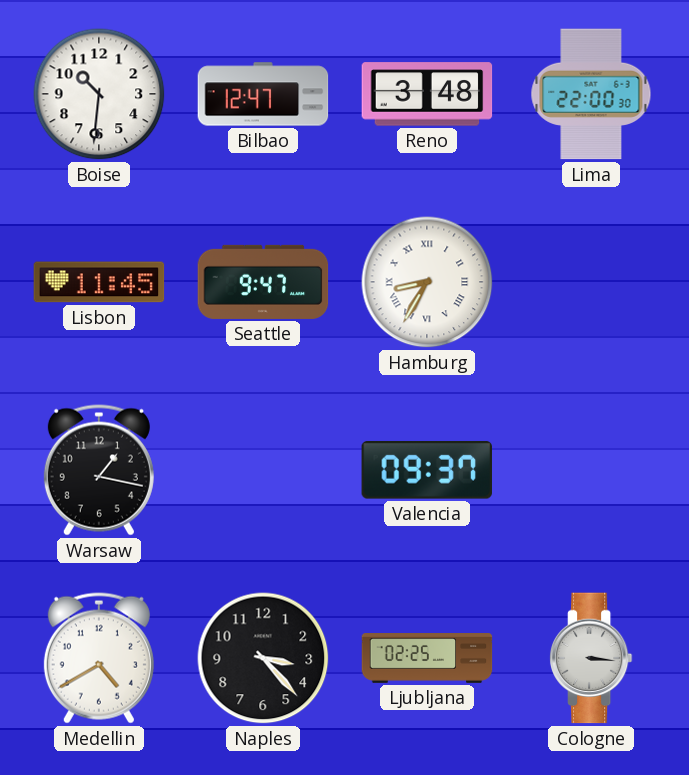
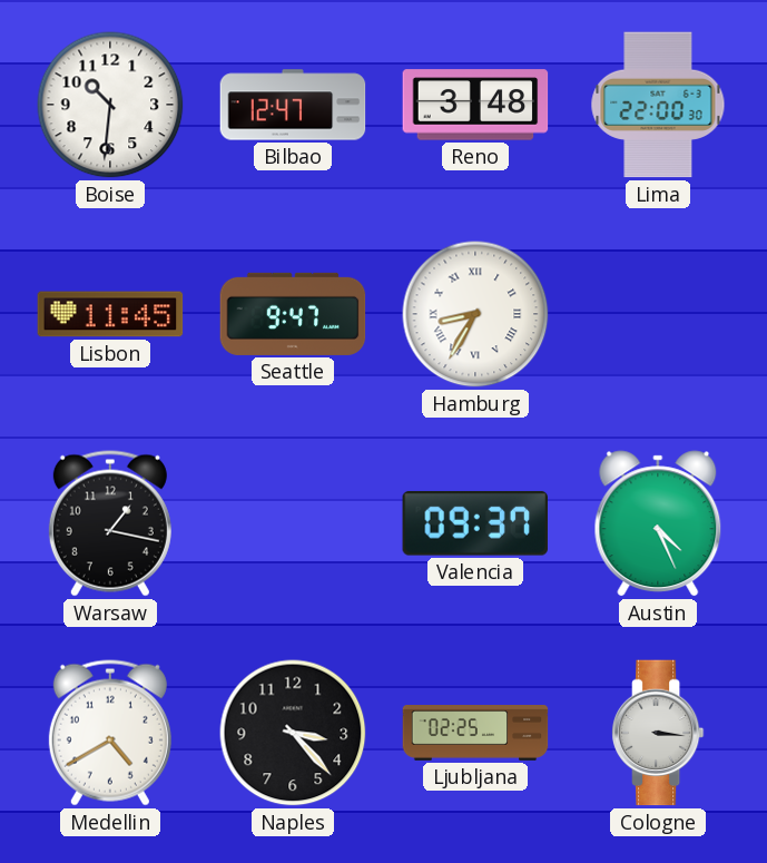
Austin: none -> 4:26
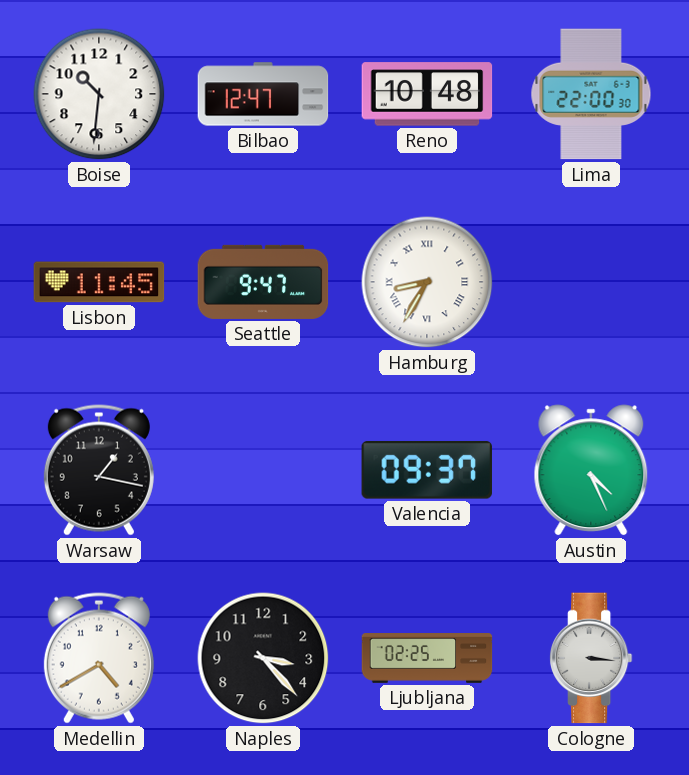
Reno: 3:48 -> 10:48
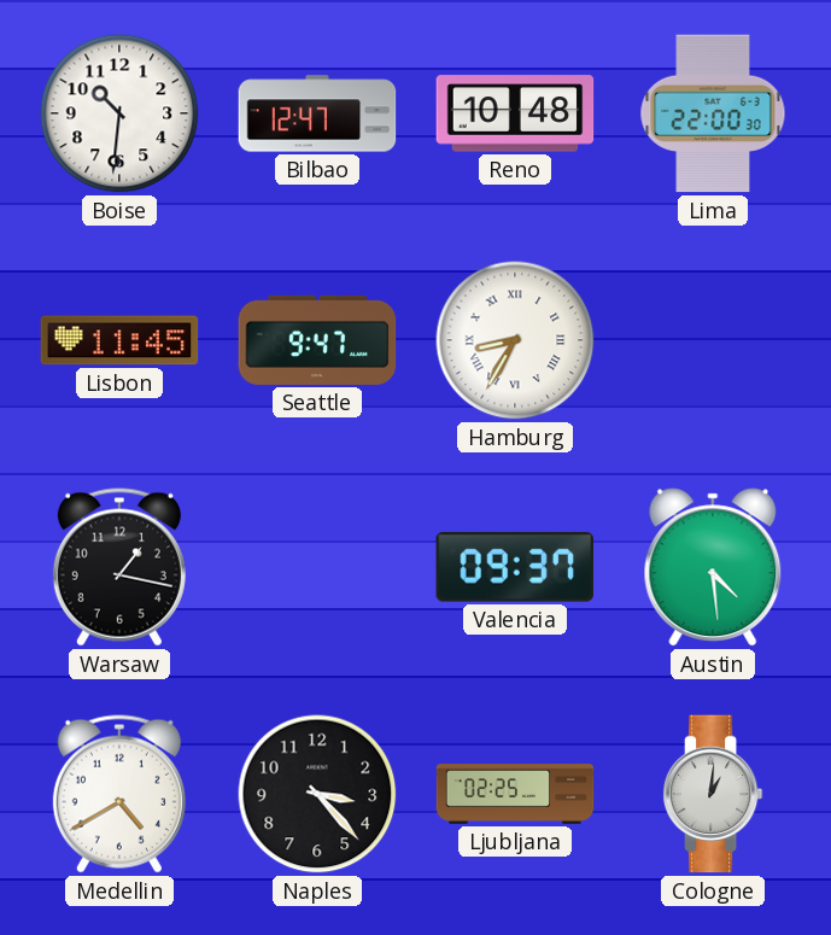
Austin: 4:26 -> 4:29
Cologne: 3:16 -> 1:01
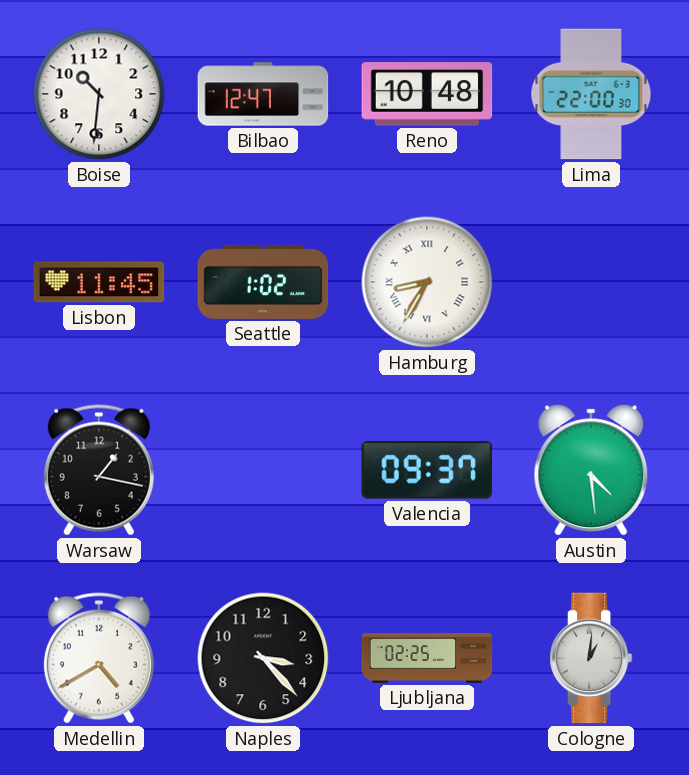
Seattle: 9:47 -> 1:02
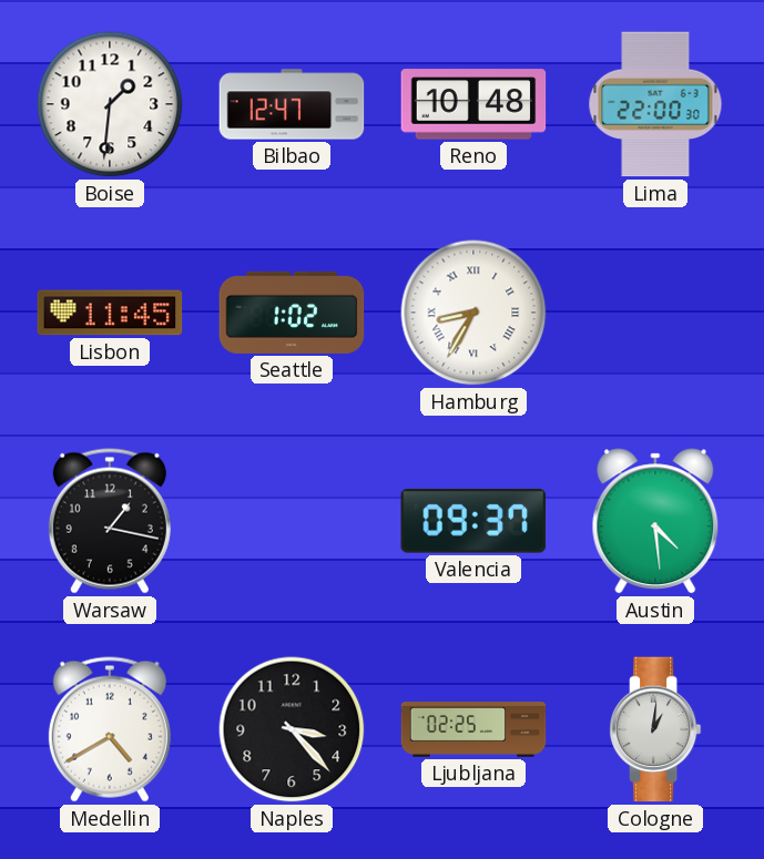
Boise: 10:31 -> 1:31
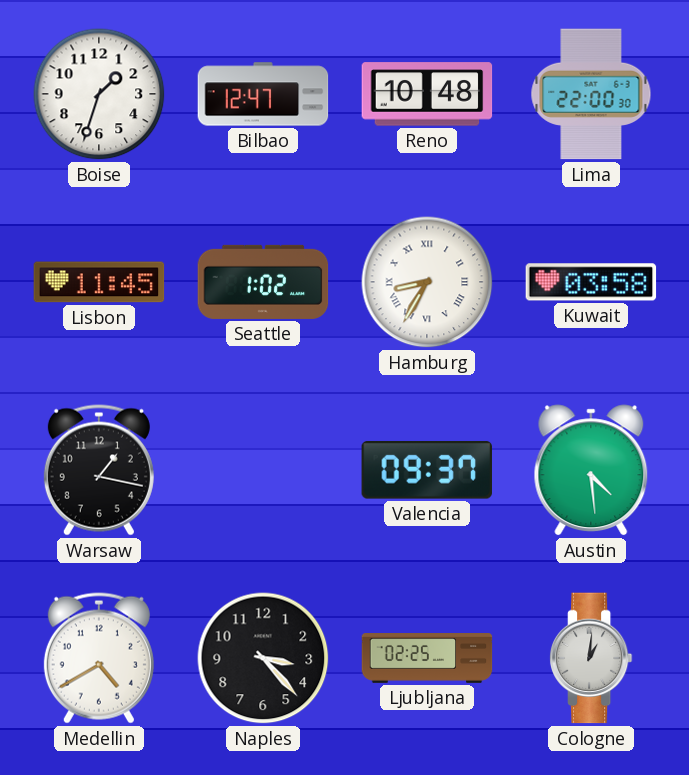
Boise: 1:31 -> 1:33
Kuwait: none -> 03:58
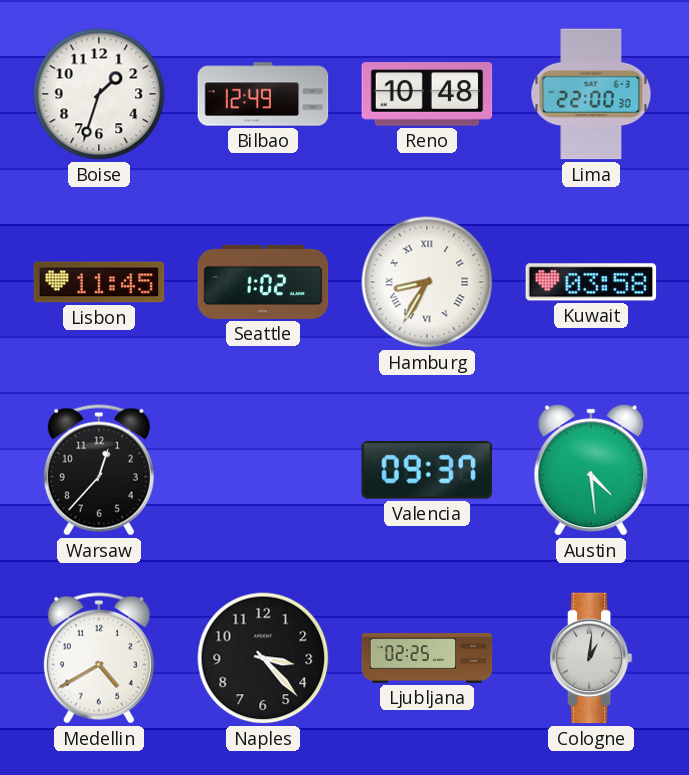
Bilbao: 12:47 -> 12:49
Warsaw: 1:17 -> 12:37
